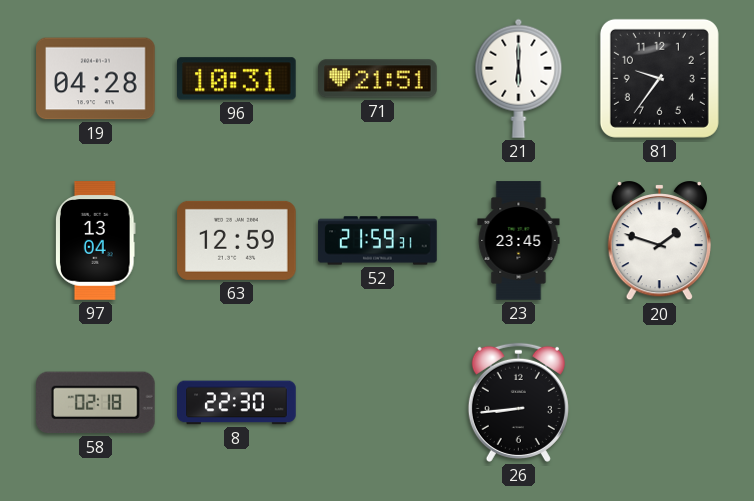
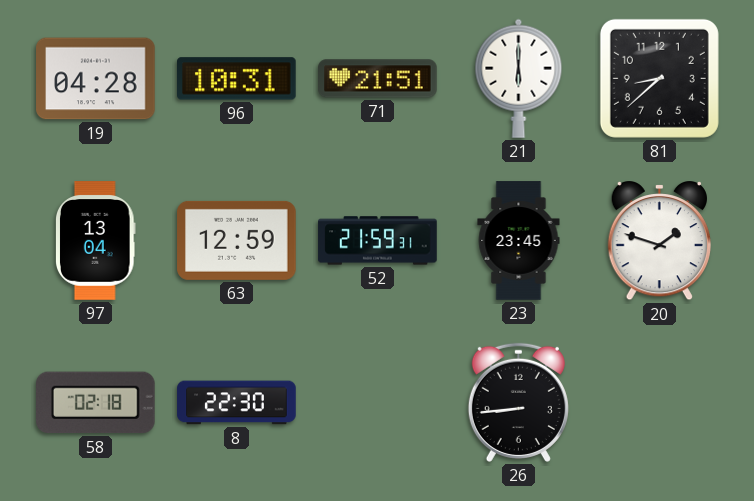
81: 9:36 -> 8:38
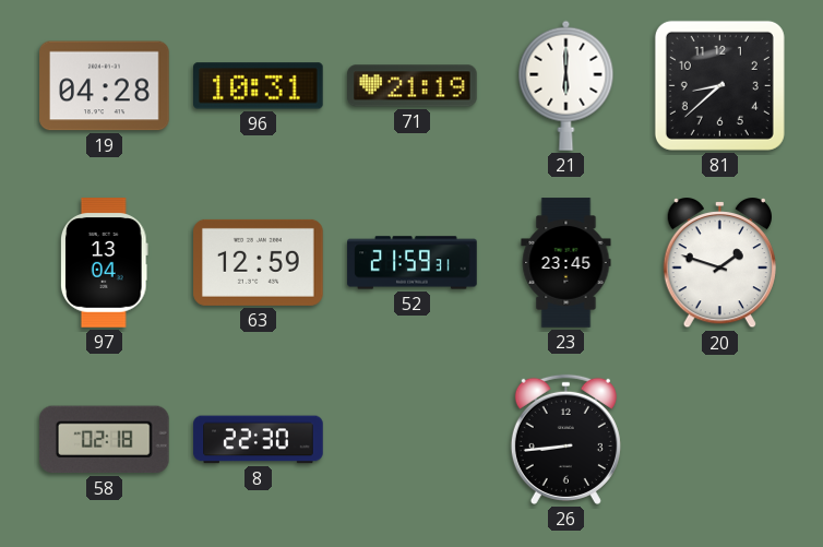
71: 21:51 -> 21:19
